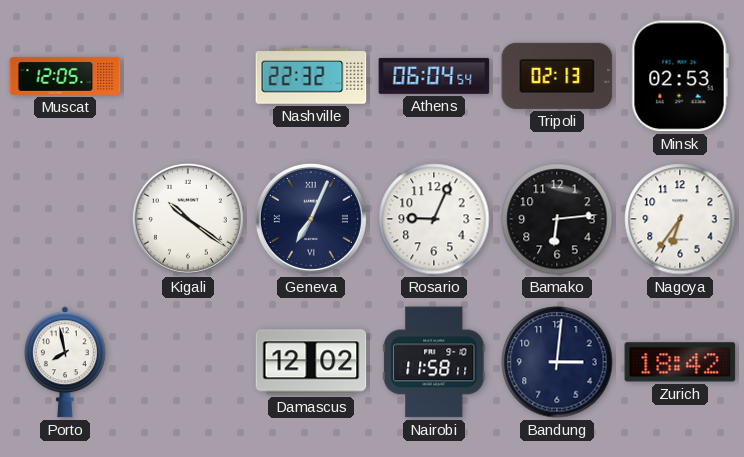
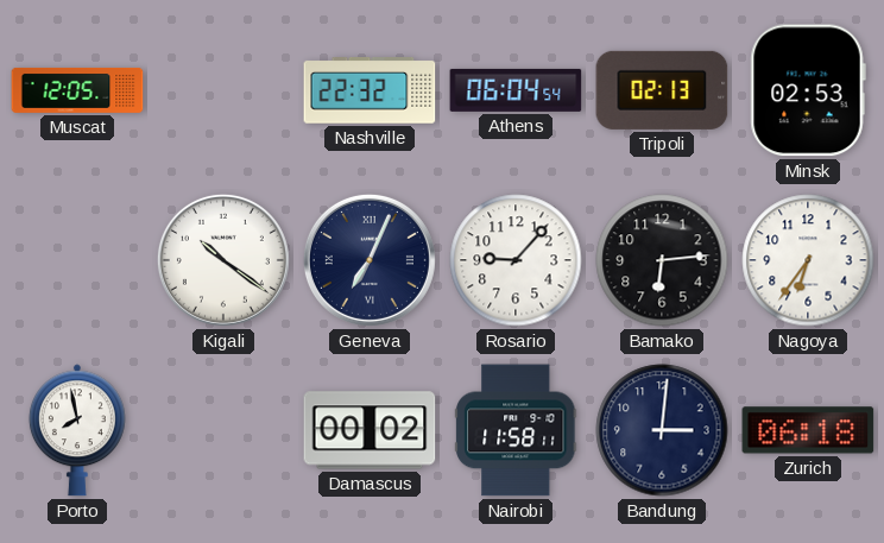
Rosario: 9:04 -> 9:07
Damascus: 12:02 -> 00:02
Zurich: 18:42 -> 06:18
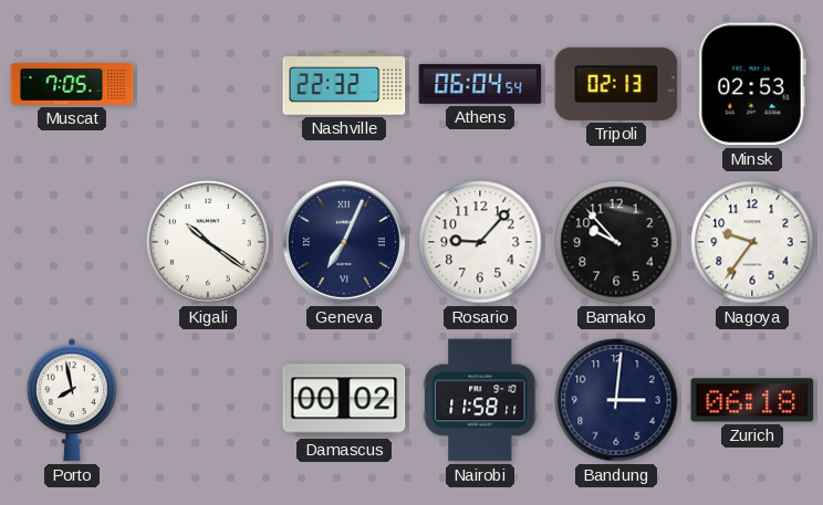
Muscat: 12:05 -> 7:05
Bamako: 6:14 -> 9:53
Nagoya: 6:36 -> 9:36
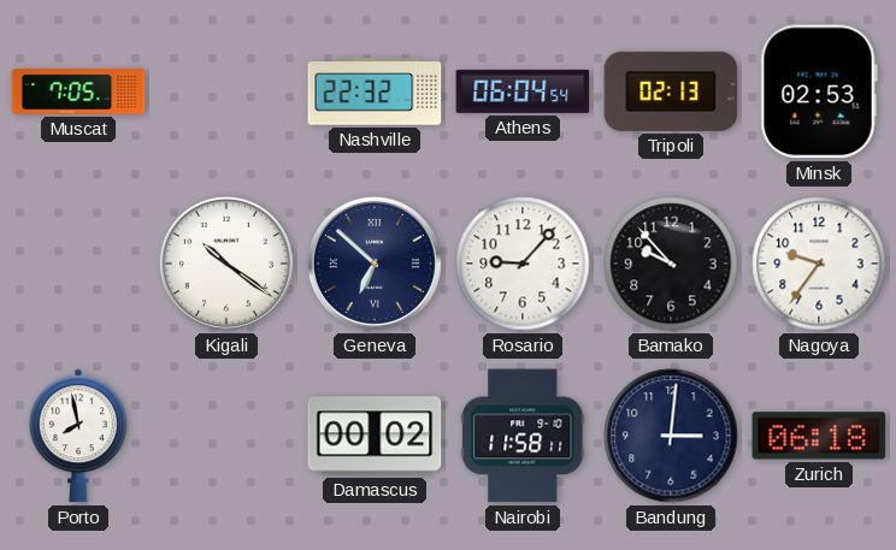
Geneva: 7:04 -> 6:52
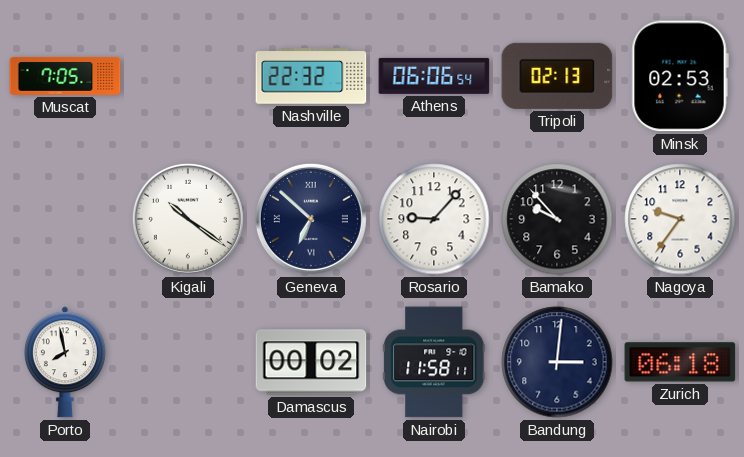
Athens: 06:04 -> 06:06
